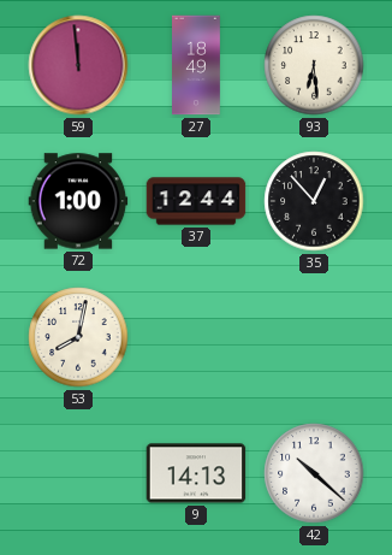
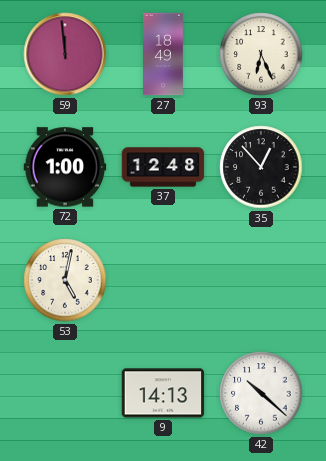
93: 6:29 -> 6:26
37: 12:44 -> 12:48
53: 8:02 -> 5:02
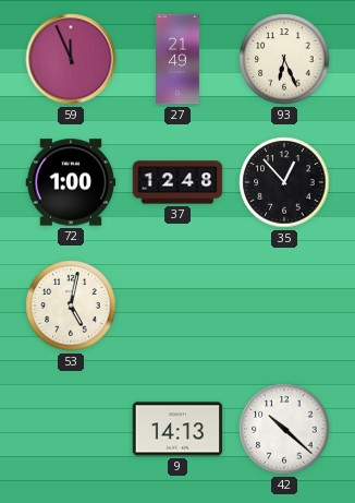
59: 11:59 -> 11:56
27: 18:49 -> 21:49
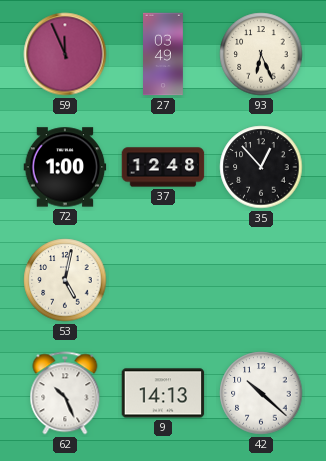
27: 21:49 -> 03:49
62: none -> 10:26
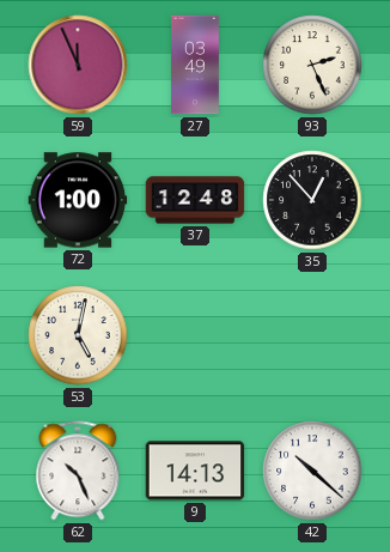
93: 6:26 -> 2:26
